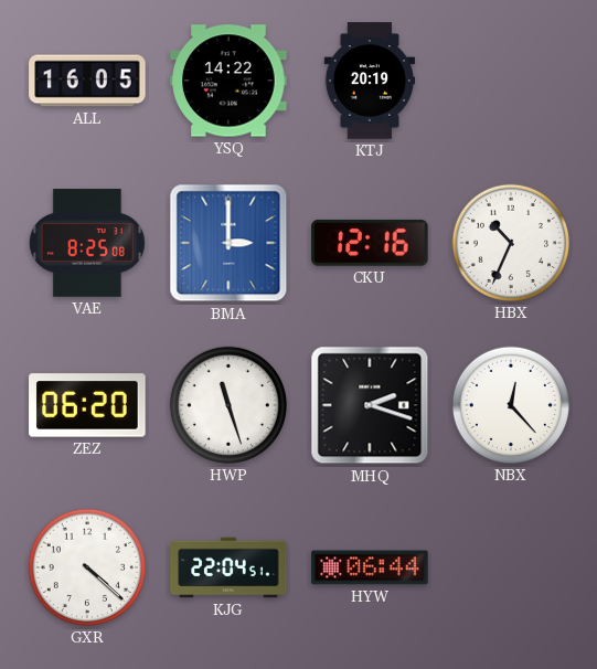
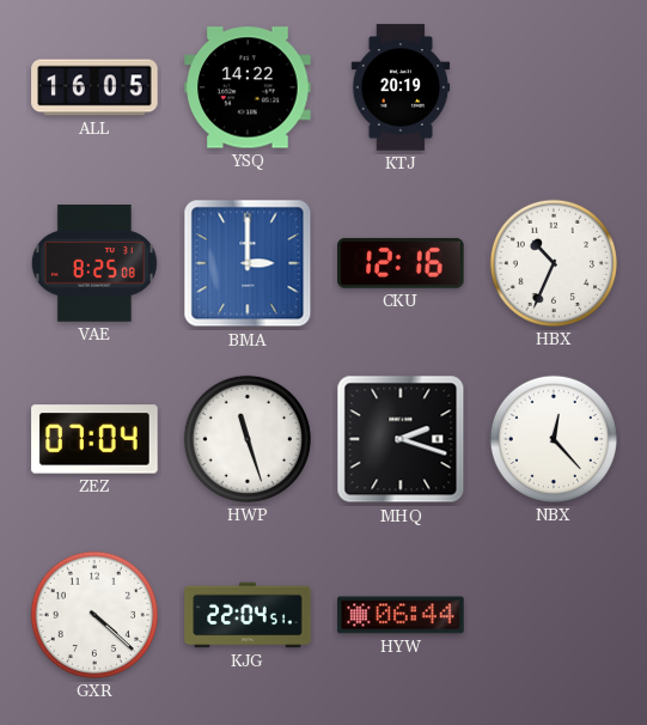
ZEZ: 06:20 -> 07:04
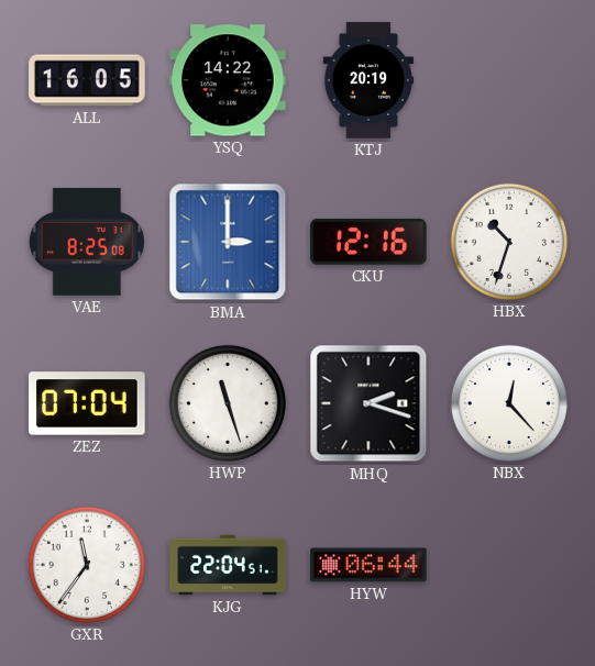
HBX: 10:34 -> 10:33
GXR: 4:22 -> 11:36
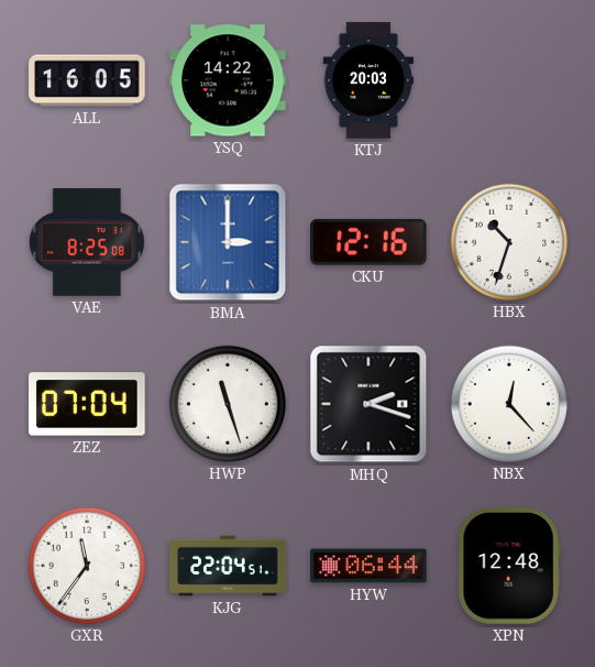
KTJ: 20:19 -> 20:03
XPN: none -> 12:48
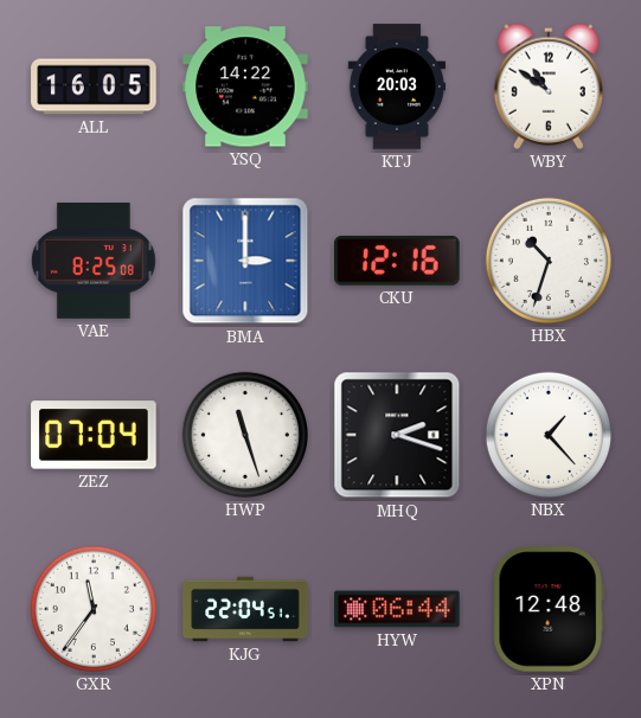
WBY: none -> 10:51
NBX: 12:23 -> 1:23
